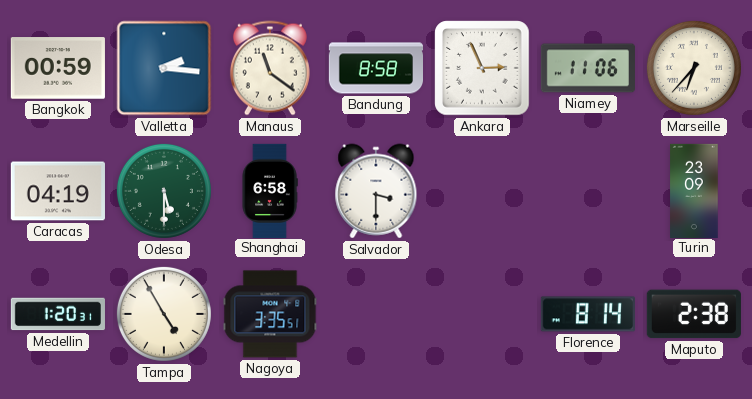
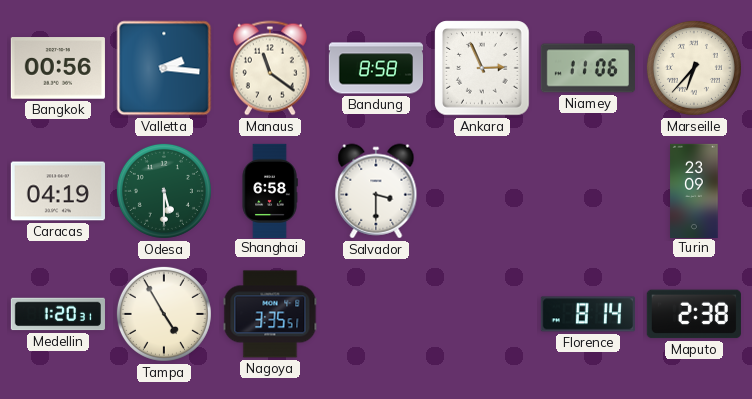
Bangkok: 00:59 -> 00:56
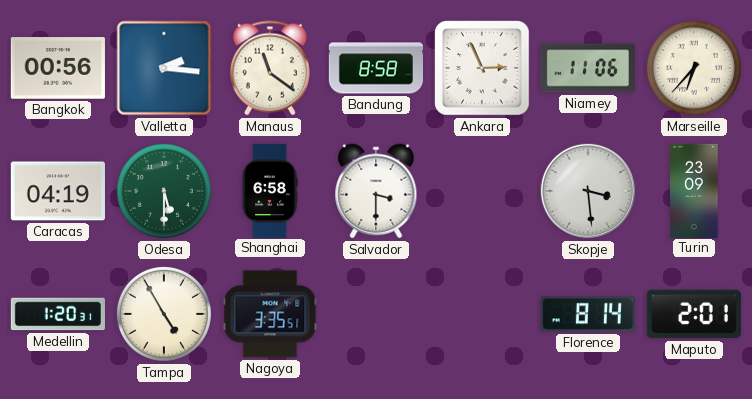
Skopje: none -> 3:29
Maputo: 2:38 -> 2:01
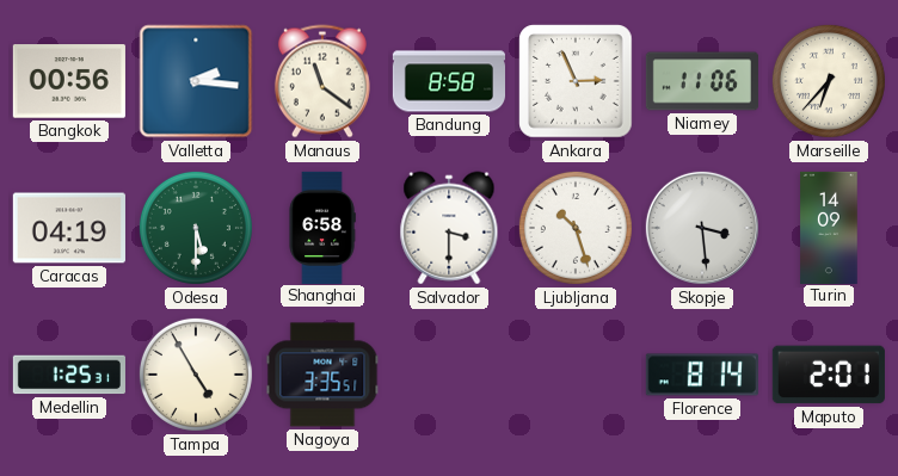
Ljubljana: none -> 10:27
Turin: 23:09 -> 14:09
Medellin: 1:20 -> 1:25
